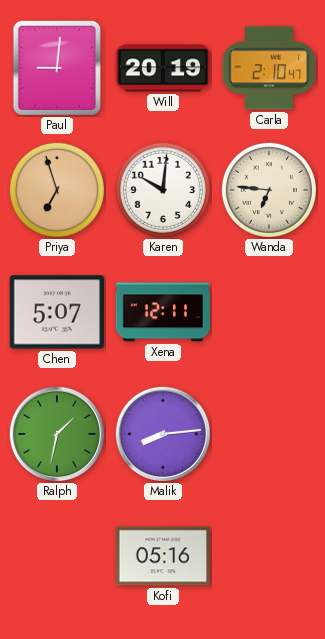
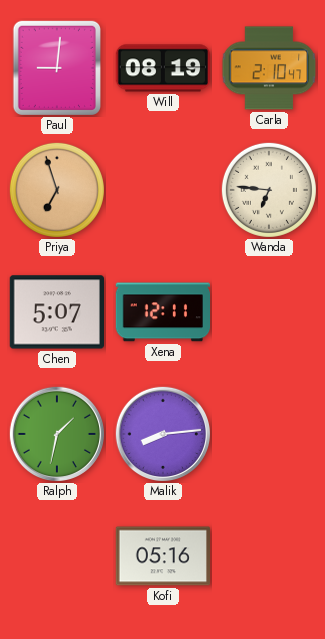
Will: 20:19 -> 08:19
Karen: 10:01 -> none
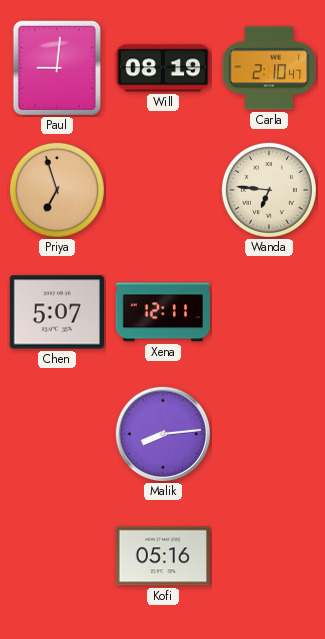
Ralph: 1:32 -> none
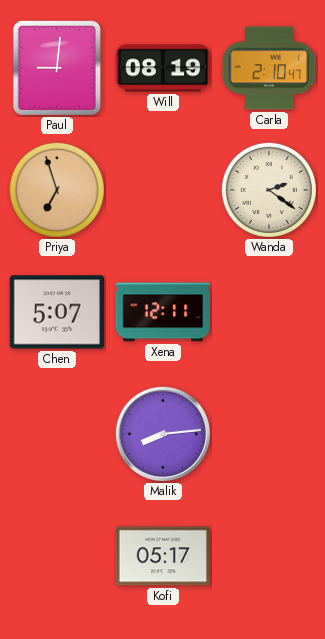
Wanda: 6:46 -> 2:21
Kofi: 05:16 -> 05:17
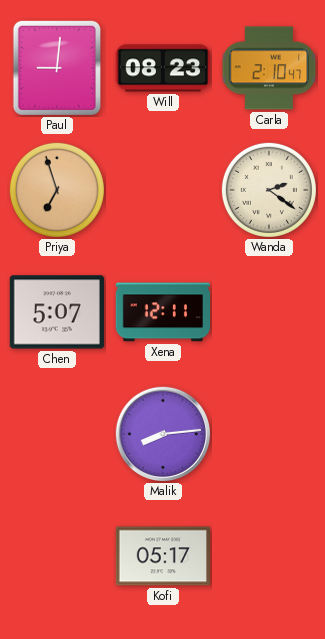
Will: 08:19 -> 08:23
